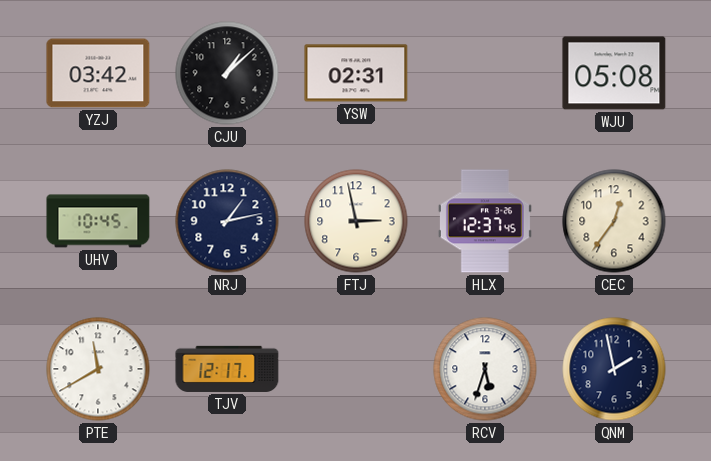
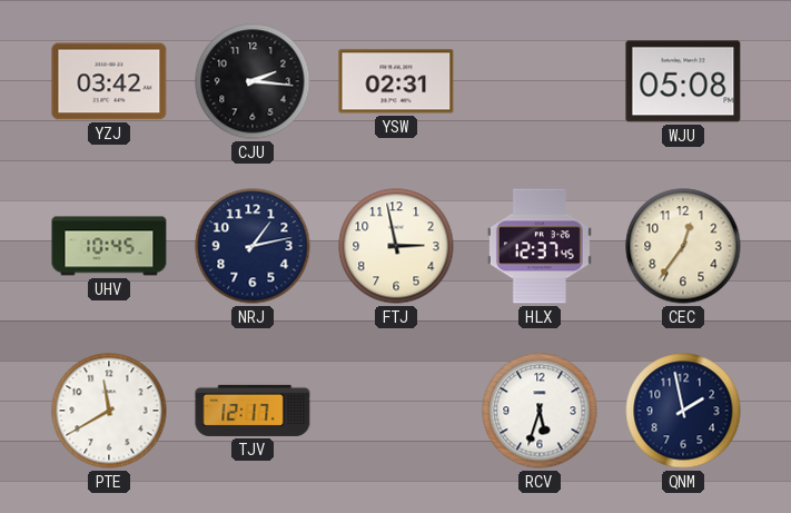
CJU: 1:08 -> 2:16
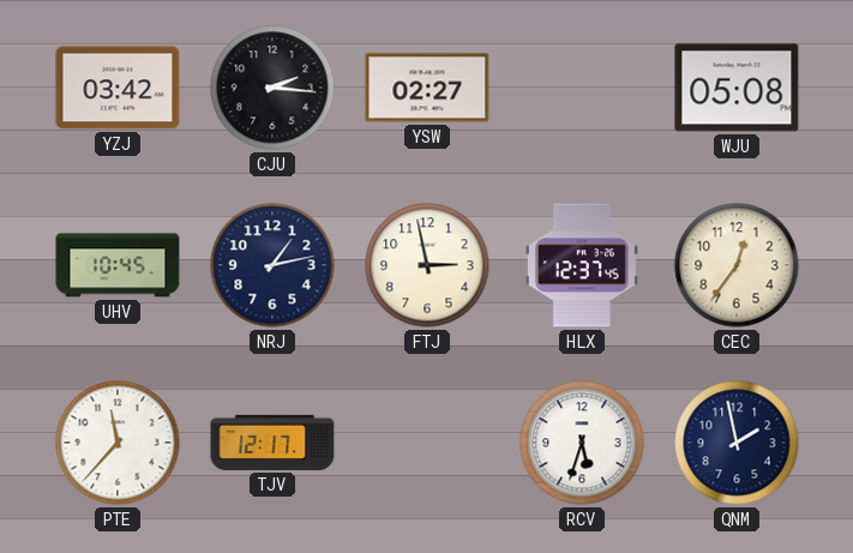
YSW: 02:31 -> 02:27
PTE: 11:40 -> 11:37
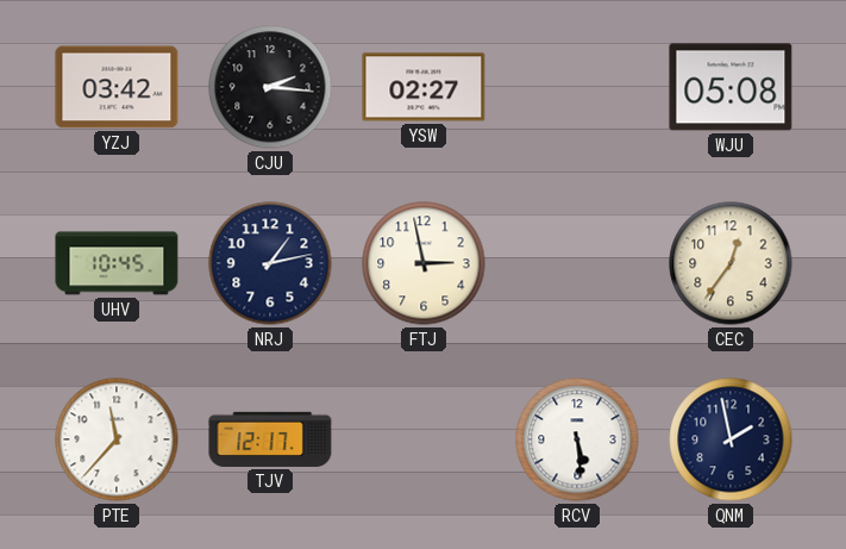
HLX: 12:37 -> none
RCV: 5:33 -> 5:29
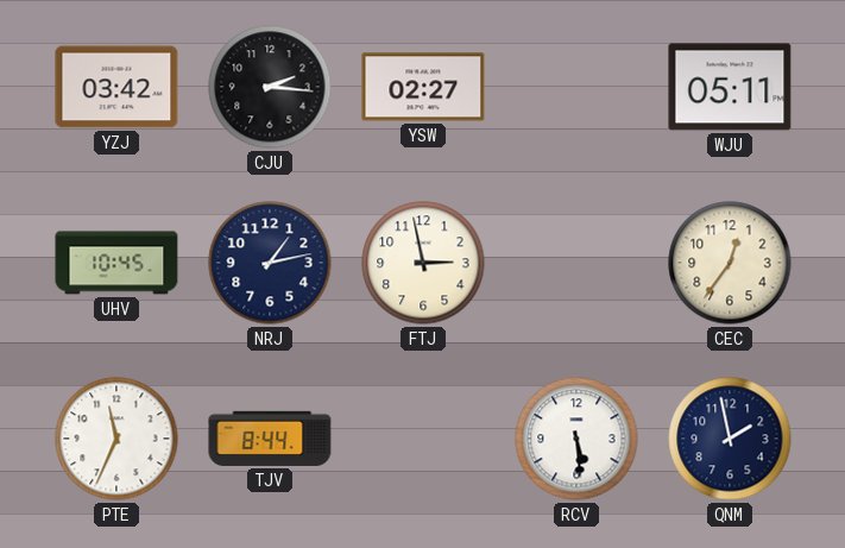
WJU: 05:08 -> 05:11
PTE: 11:37 -> 11:34
TJV: 12:17 -> 8:44
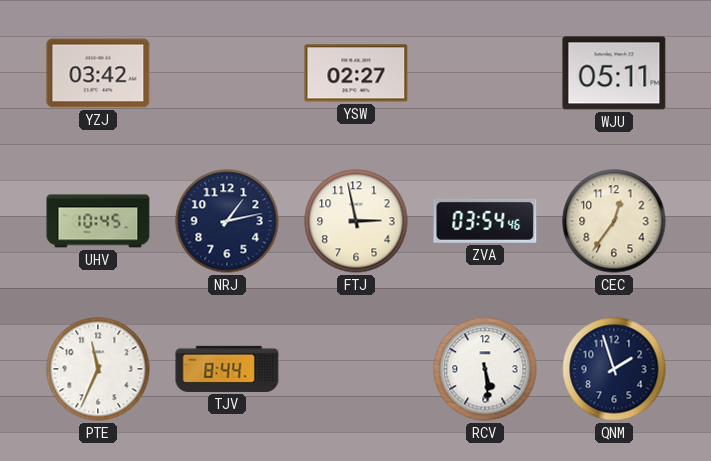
CJU: 2:16 -> none
ZVA: none -> 03:54
QNM: 1:58 -> 1:57
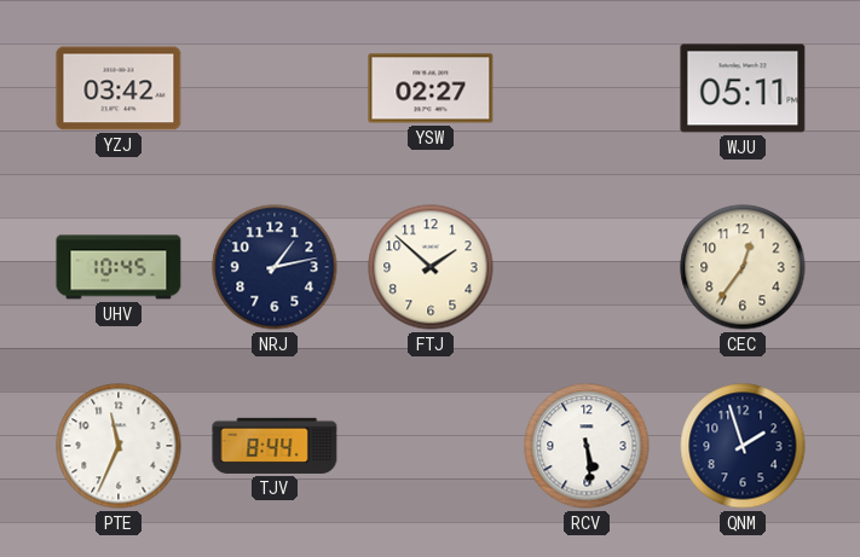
FTJ: 2:58 -> 1:52
ZVA: 03:54 -> none
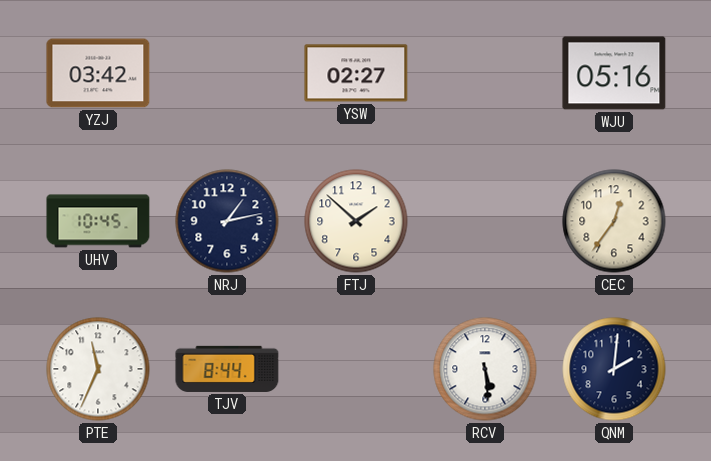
WJU: 05:11 -> 05:16
QNM: 1:57 -> 2:01
